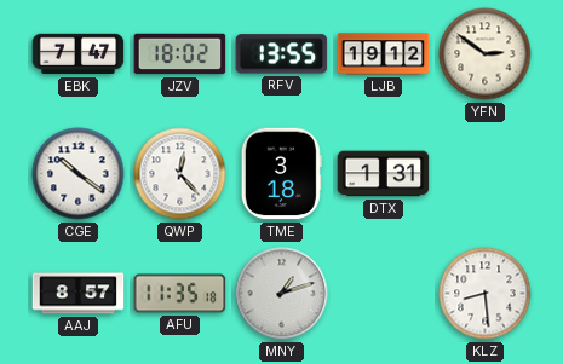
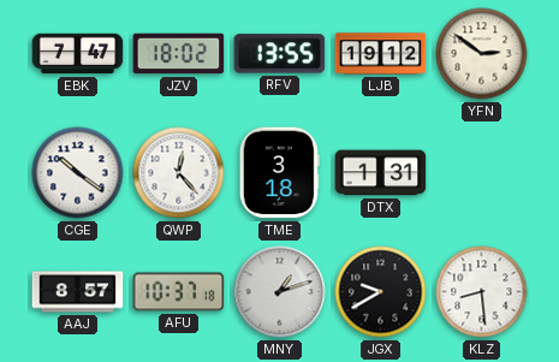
AFU: 11:35 -> 10:37
JGX: none -> 9:40
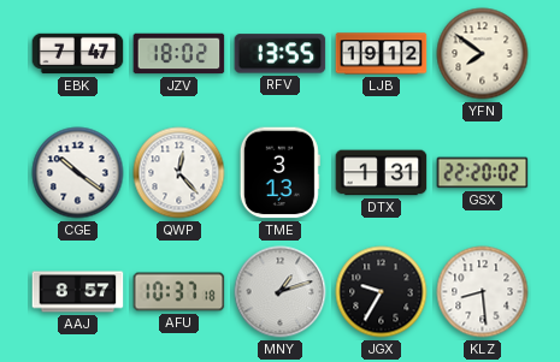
YFN: 2:51 -> 7:51
TME: 3:18 -> 3:13
GSX: none -> 22:20
JGX: 9:40 -> 9:35
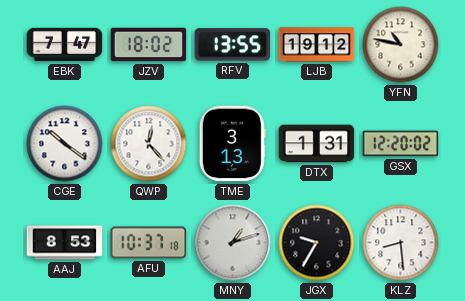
YFN: 7:51 -> 10:47
GSX: 22:20 -> 12:20
AAJ: 8:57 -> 8:53
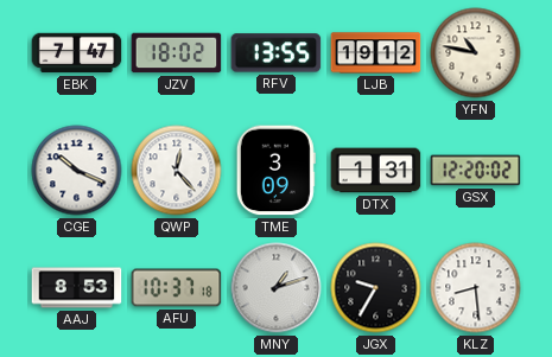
CGE: 10:21 -> 10:19
TME: 3:13 -> 3:09
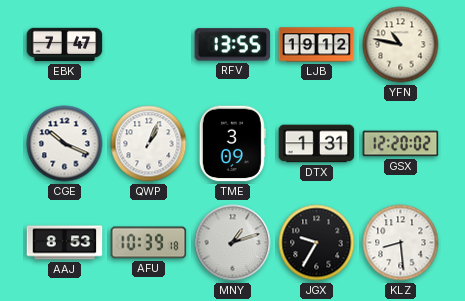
JZV: 18:02 -> none
QWP: 12:23 -> 1:04
AFU: 10:37 -> 10:39
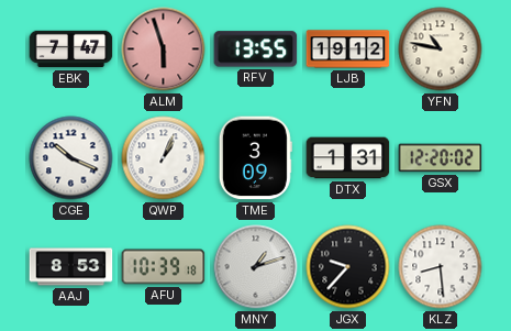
ALM: none -> 5:57
JGX: 9:35 -> 9:37
